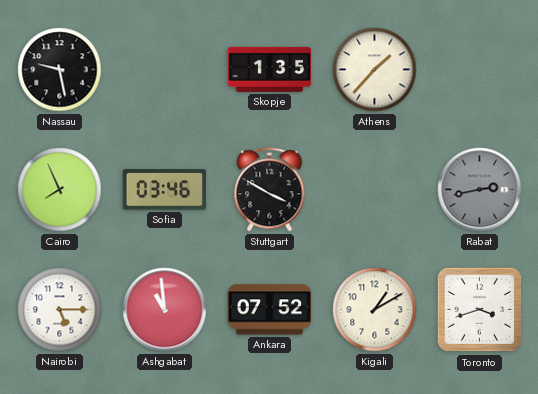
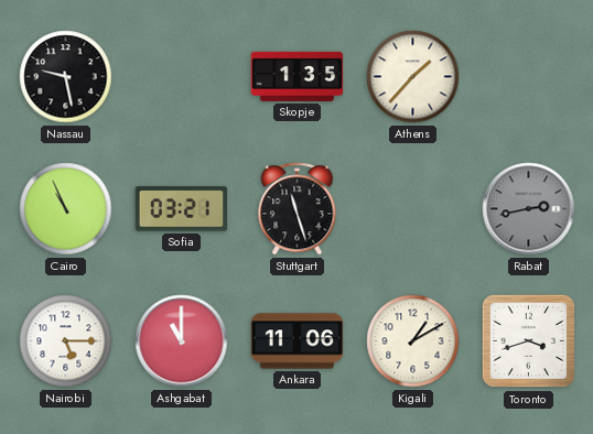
Cairo: 7:56 -> 10:56
Sofia: 03:46 -> 03:21
Stuttgart: 3:50 -> 11:27
Ashgabat: 10:59 -> 11:00
Ankara: 07:52 -> 11:06
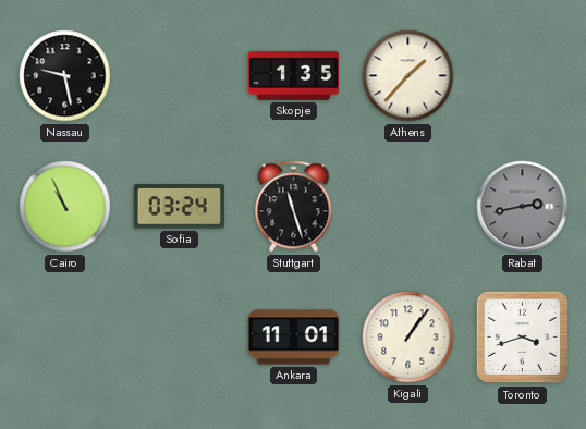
Sofia: 03:21 -> 03:24
Nairobi: 5:15 -> none
Ashgabat: 11:00 -> none
Ankara: 11:06 -> 11:01
Kigali: 1:10 -> 1:06
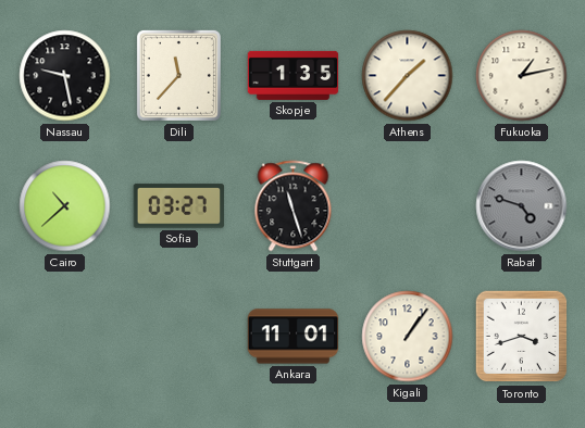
Dili: none -> 11:37
Fukuoka: none -> 1:13
Cairo: 10:56 -> 10:38
Sofia: 03:24 -> 03:27
Rabat: 2:43 -> 4:48
